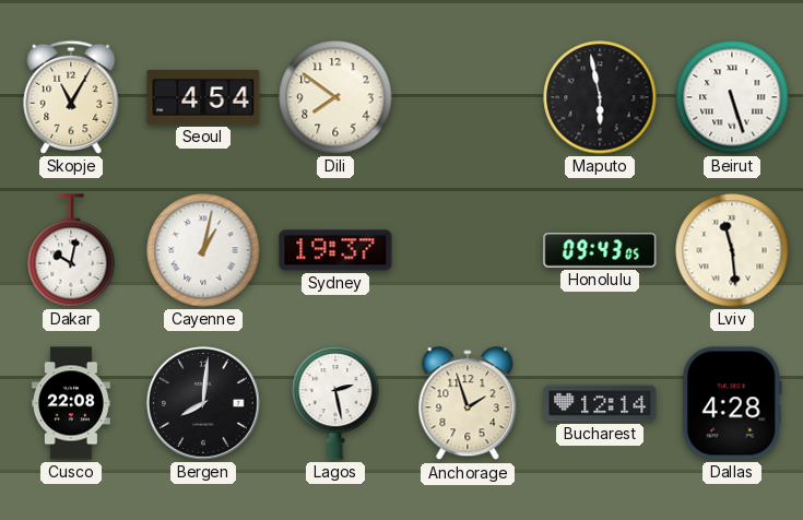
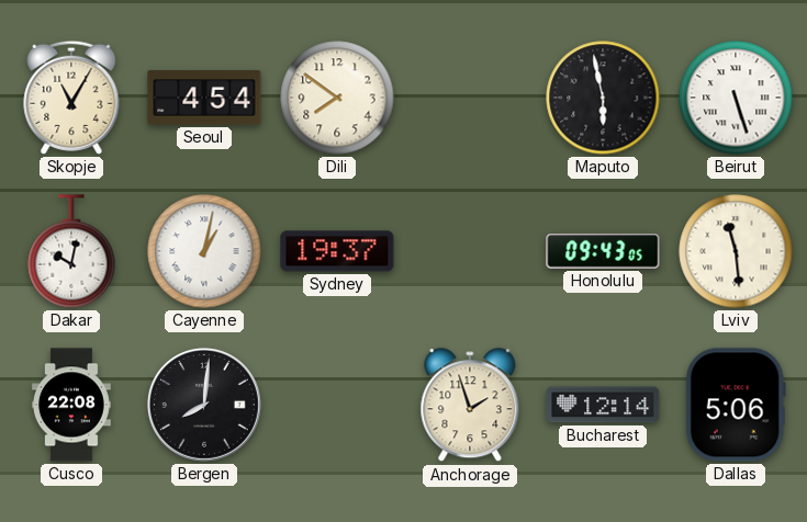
Lagos: 2:28 -> none
Dallas: 4:28 -> 5:06
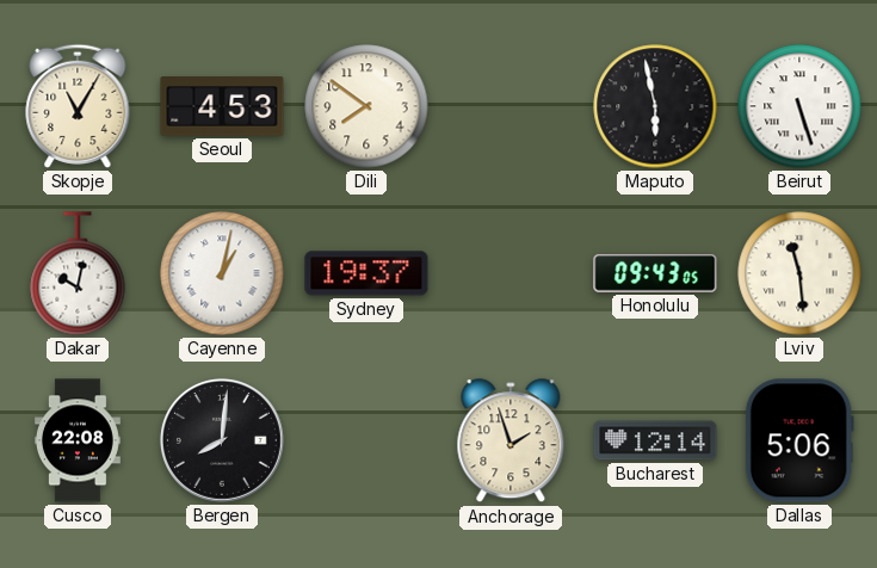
Seoul: 4:54 -> 4:53
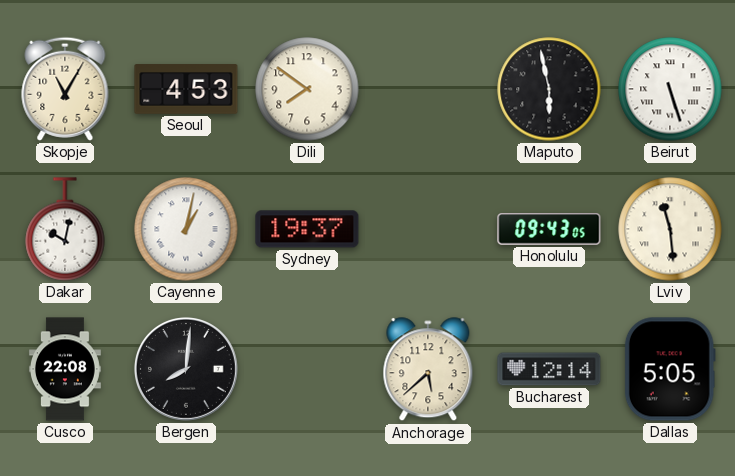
Anchorage: 1:57 -> 5:38
Dallas: 5:06 -> 5:05
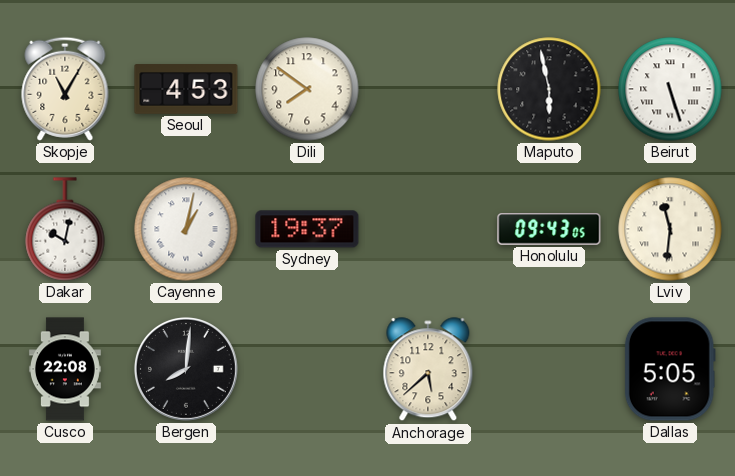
Lviv: 11:29 -> 11:31
Bucharest: 12:14 -> none
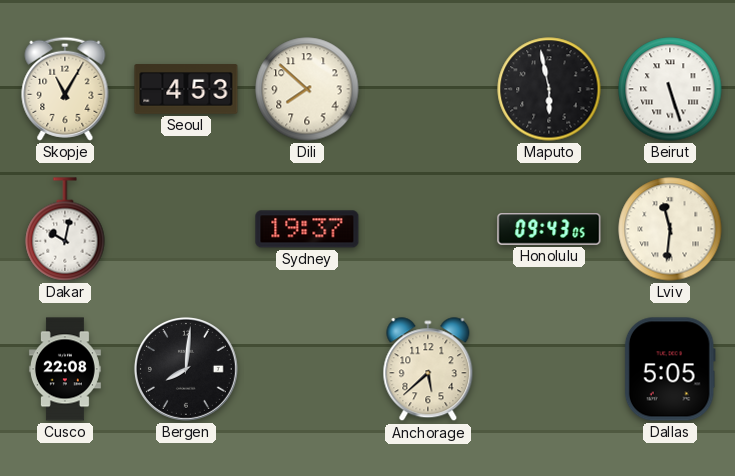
Dili: 7:51 -> 7:52
Cayenne: 1:02 -> none
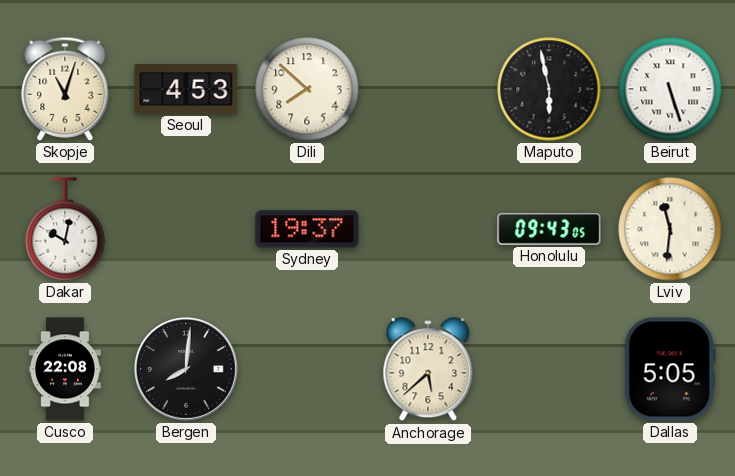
Skopje: 11:05 -> 11:03
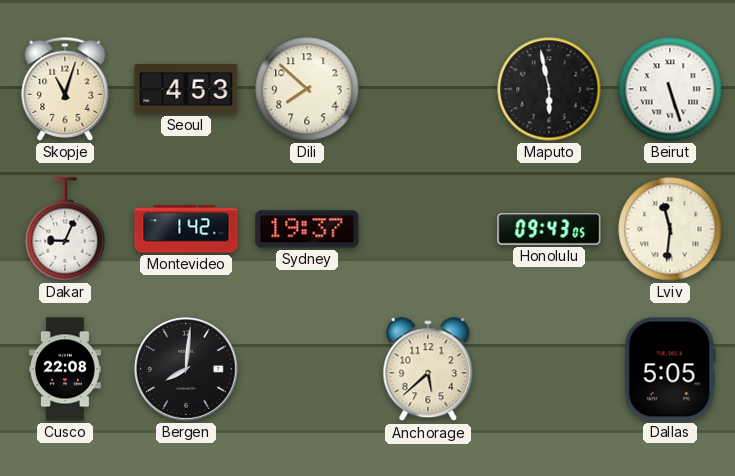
Dakar: 10:02 -> 9:04
Montevideo: none -> 1:42
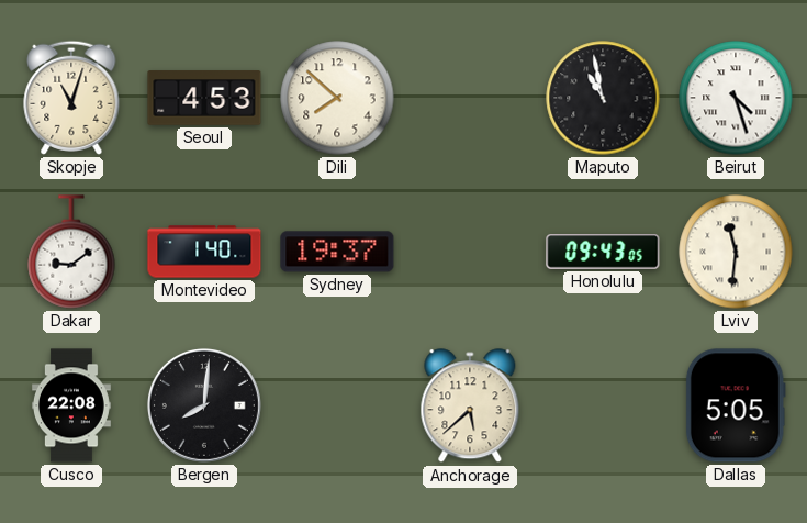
Maputo: 5:58 -> 10:58
Beirut: 5:27 -> 4:27
Dakar: 9:04 -> 9:09
Montevideo: 1:42 -> 1:40
